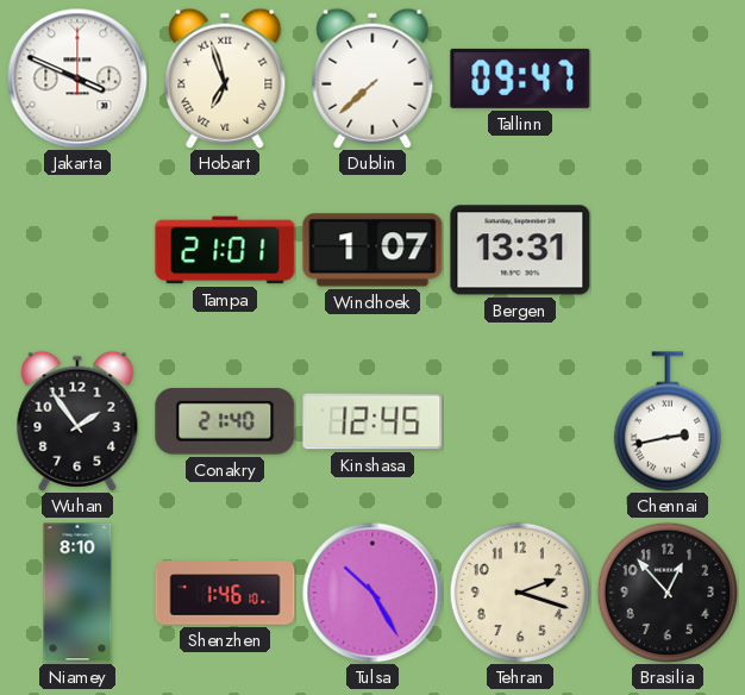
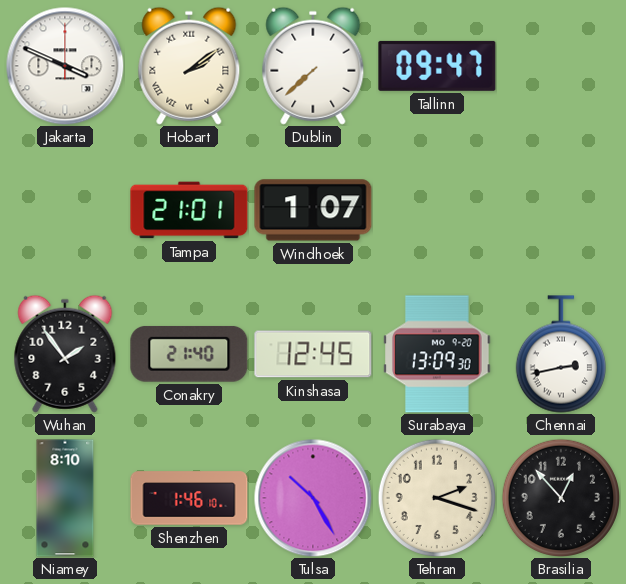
Hobart: 6:57 -> 2:09
Bergen: 13:31 -> none
Surabaya: none -> 13:09
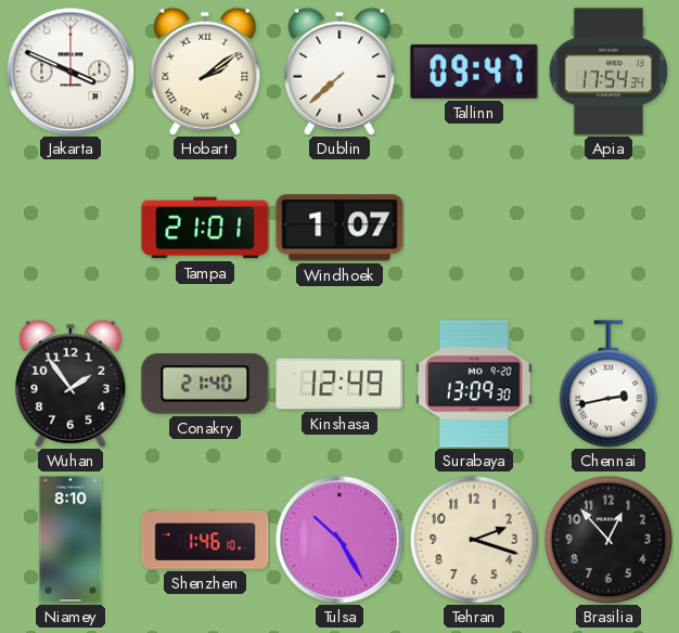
Apia: none -> 17:54
Kinshasa: 12:45 -> 12:49
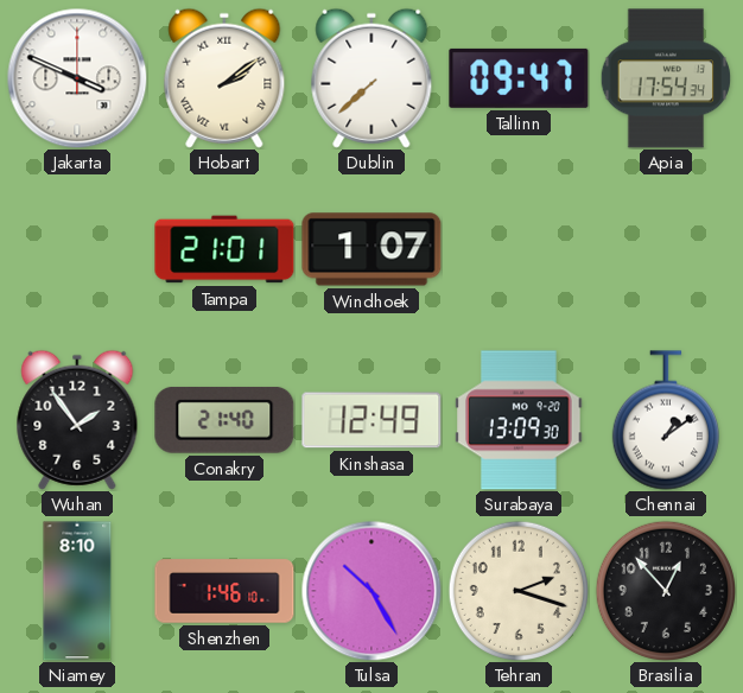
Chennai: 2:43 -> 1:09
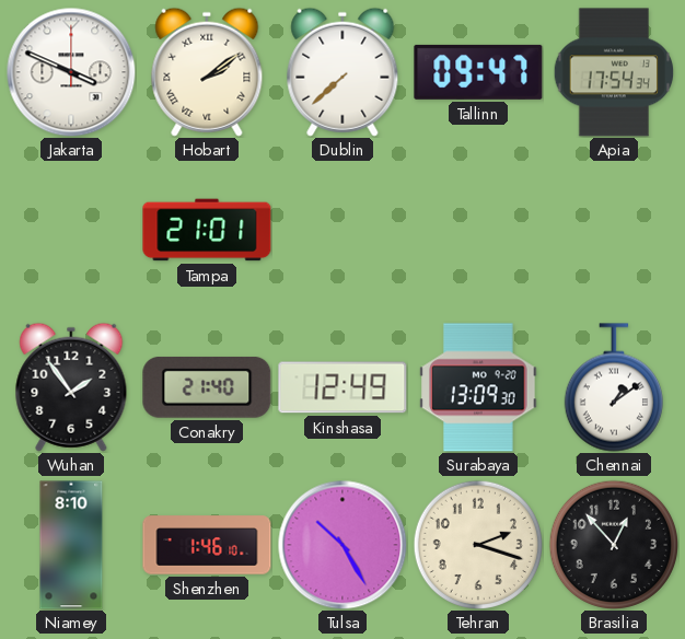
Windhoek: 1:07 -> none
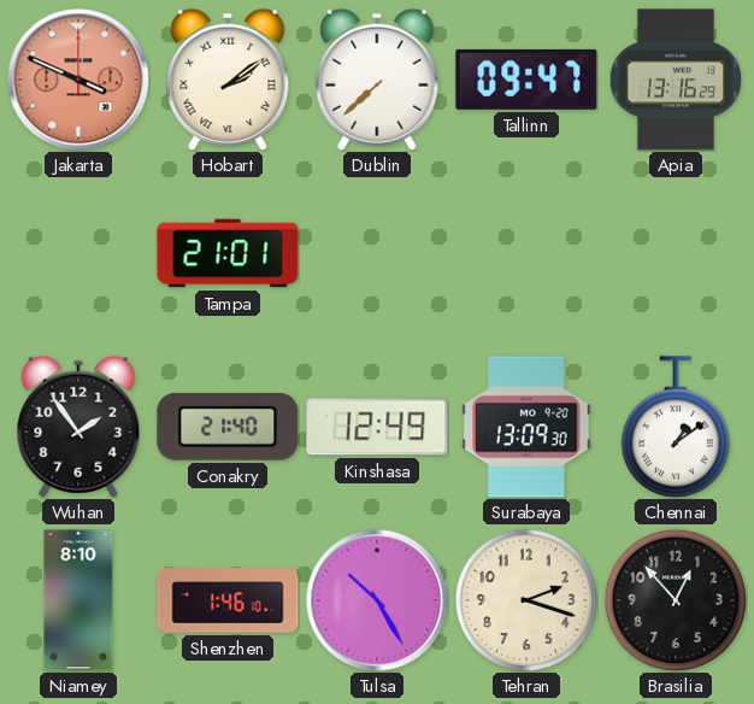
Jakarta dial: white -> salmon
Apia: 17:54 -> 13:16
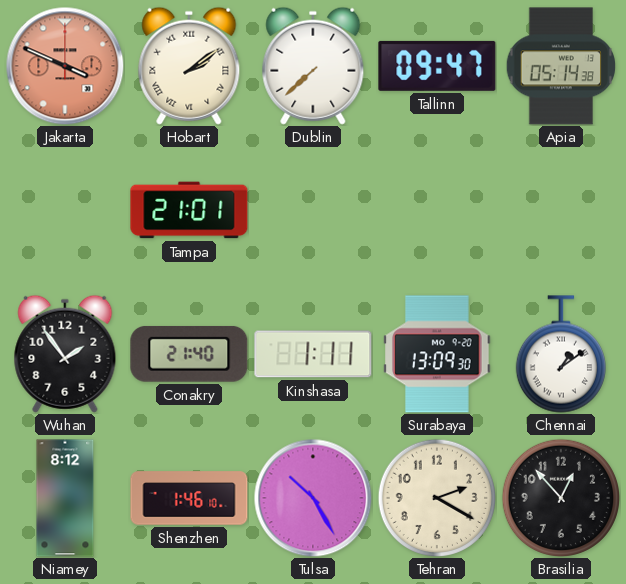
Apia: 13:16 -> 05:14
Kinshasa: 12:49 -> 1:11
Niamey: 8:10 -> 8:12
Tehran: 2:18 -> 2:20
